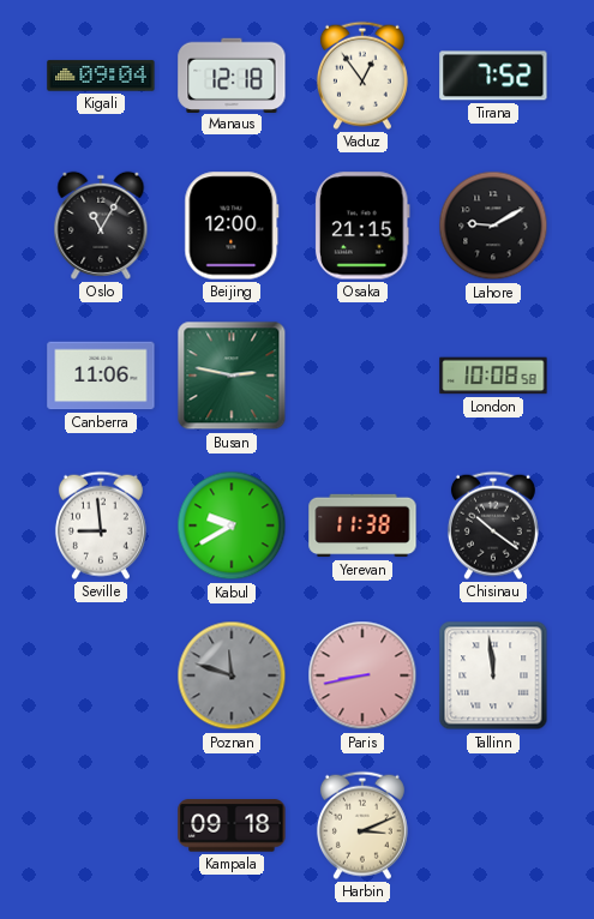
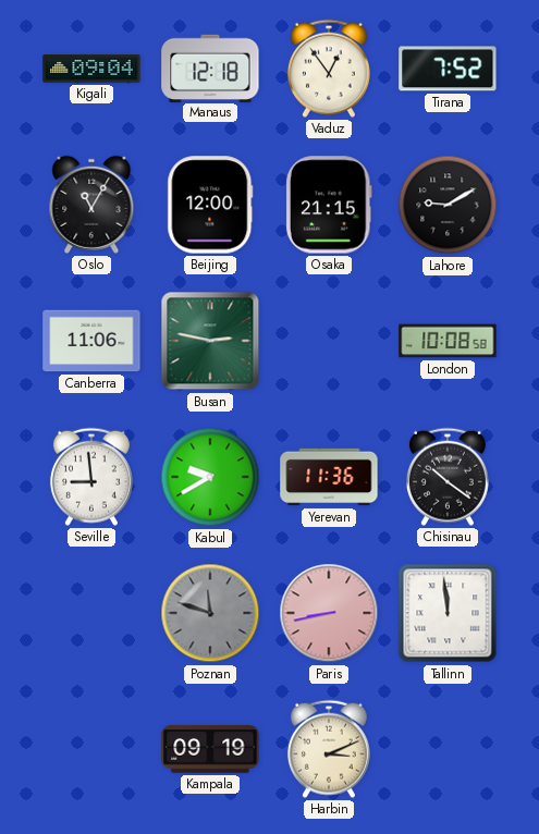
Yerevan: 11:38 -> 11:36
Kampala: 09:18 -> 09:19
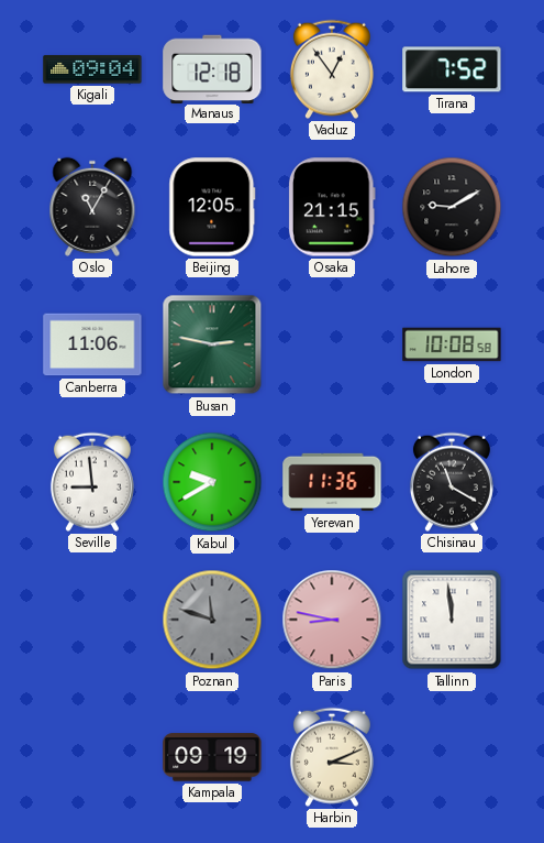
Beijing: 12:00 -> 12:05
Chisinau: 10:21 -> 11:20
Paris: 8:43 -> 8:47
